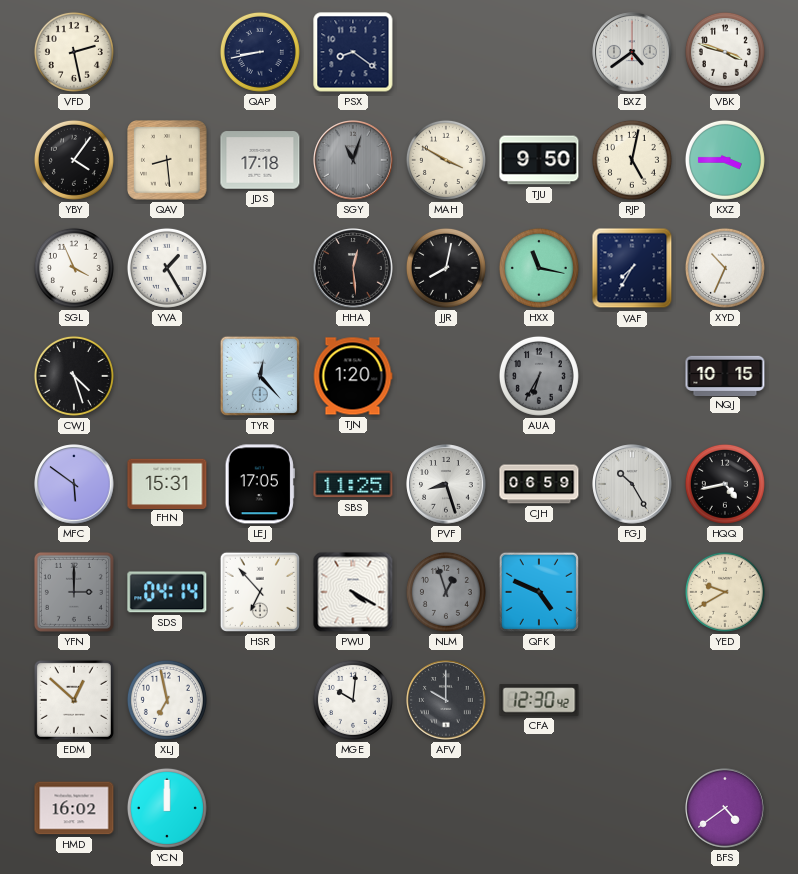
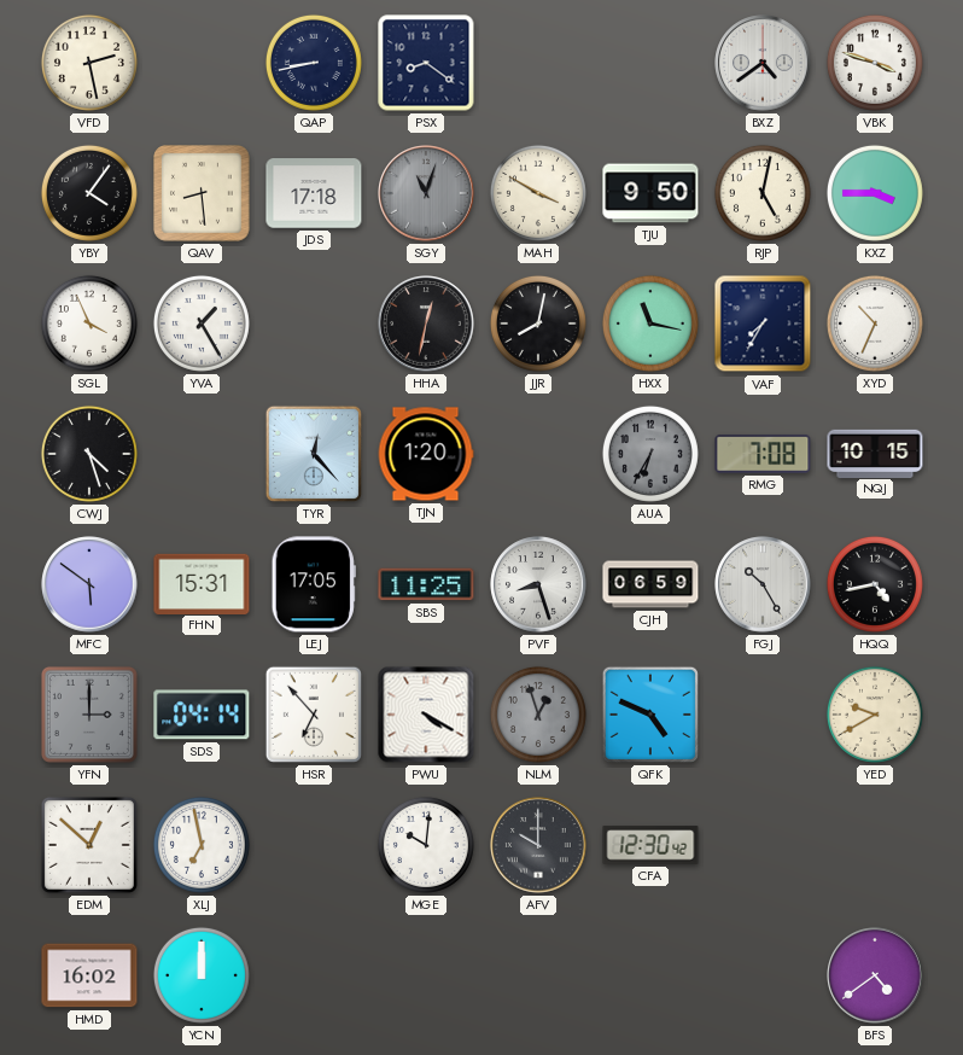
HHA: 12:29 -> 12:32
RMG: none -> 7:08
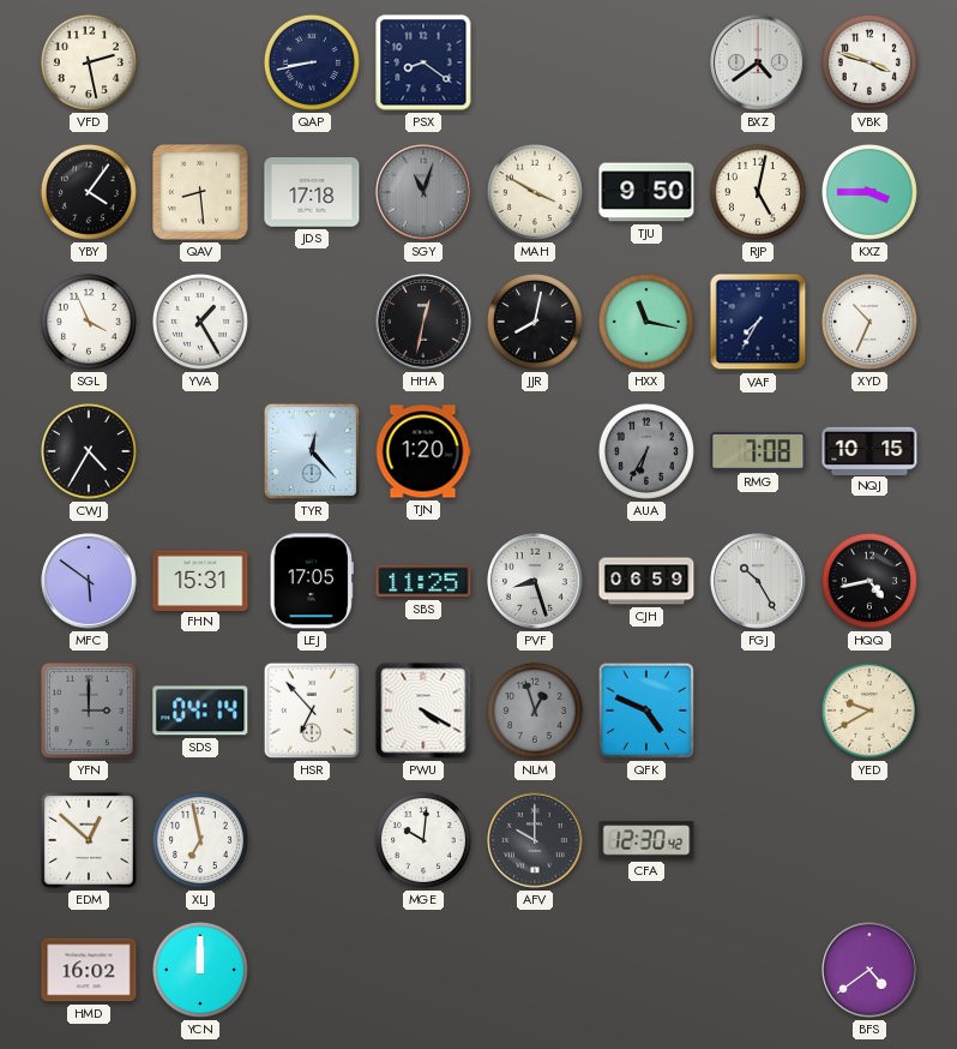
CWJ: 4:27 -> 4:35
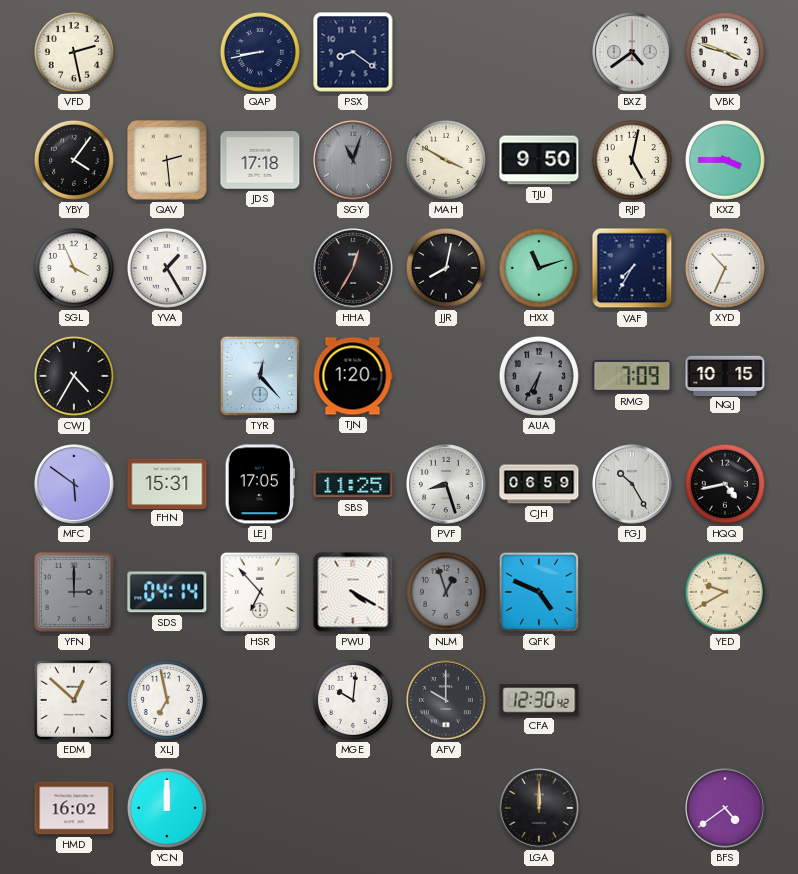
QAV: 8:29 -> 2:29
HHA: 12:32 -> 12:35
HXX: 11:17 -> 11:12
RMG: 7:08 -> 7:09
LGA: none -> 12:00
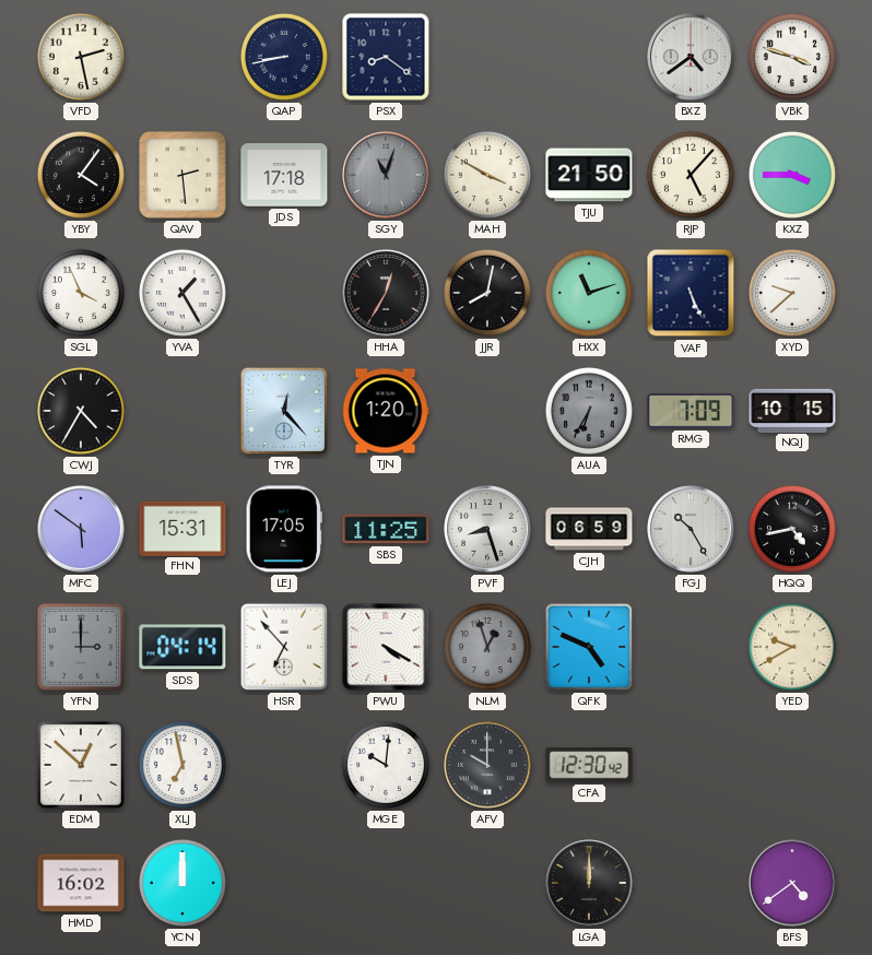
TJU: 9:50 -> 21:50
RJP: 5:02 -> 5:07
VAF: 7:35 -> 5:26
XYD: 10:34 -> 9:38
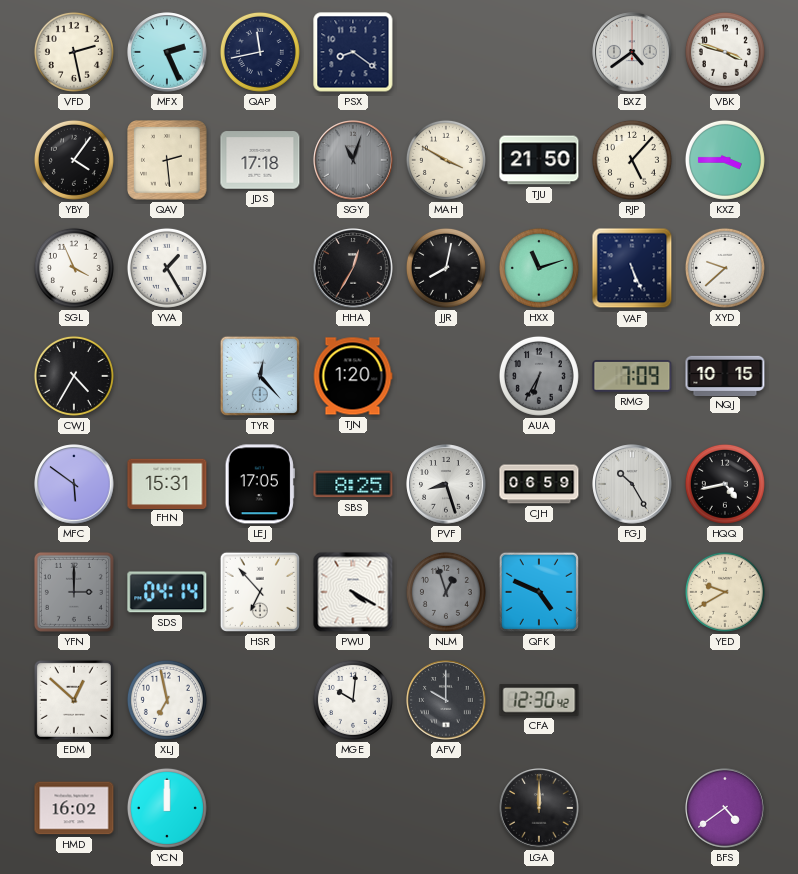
MFX: none -> 2:26
QAP: 8:43 -> 11:43
SBS: 11:25 -> 8:25
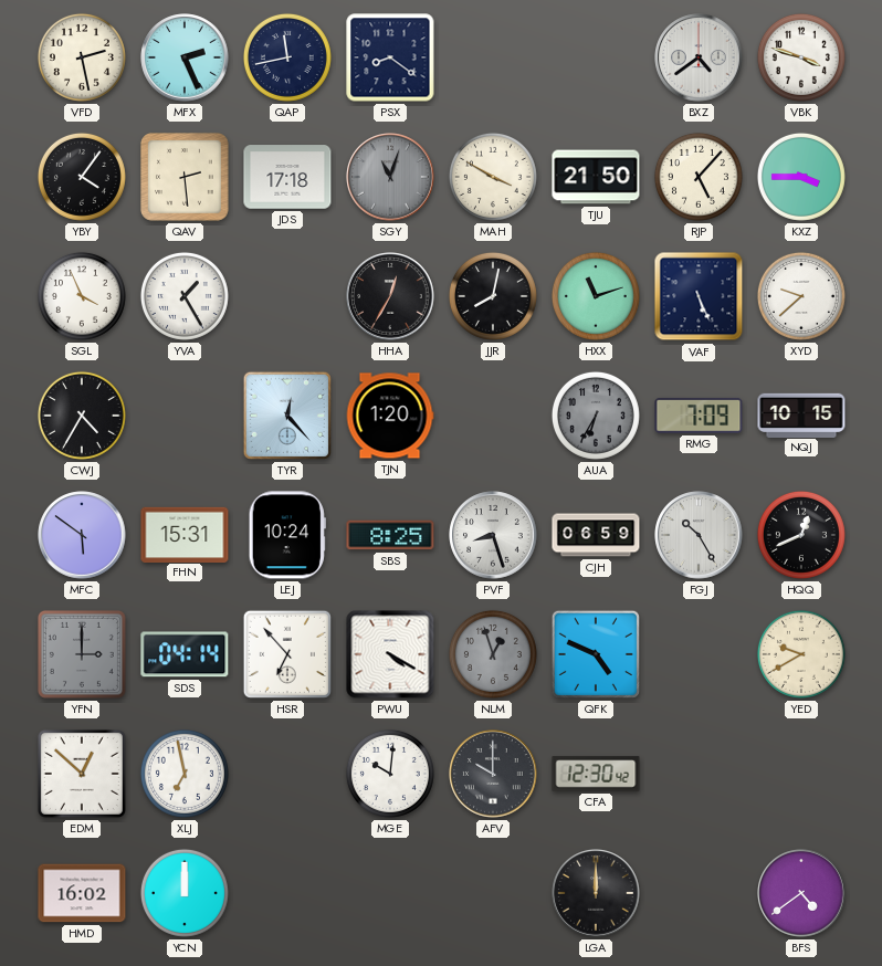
LEJ: 17:05 -> 10:24
HQQ: 4:43 -> 12:41
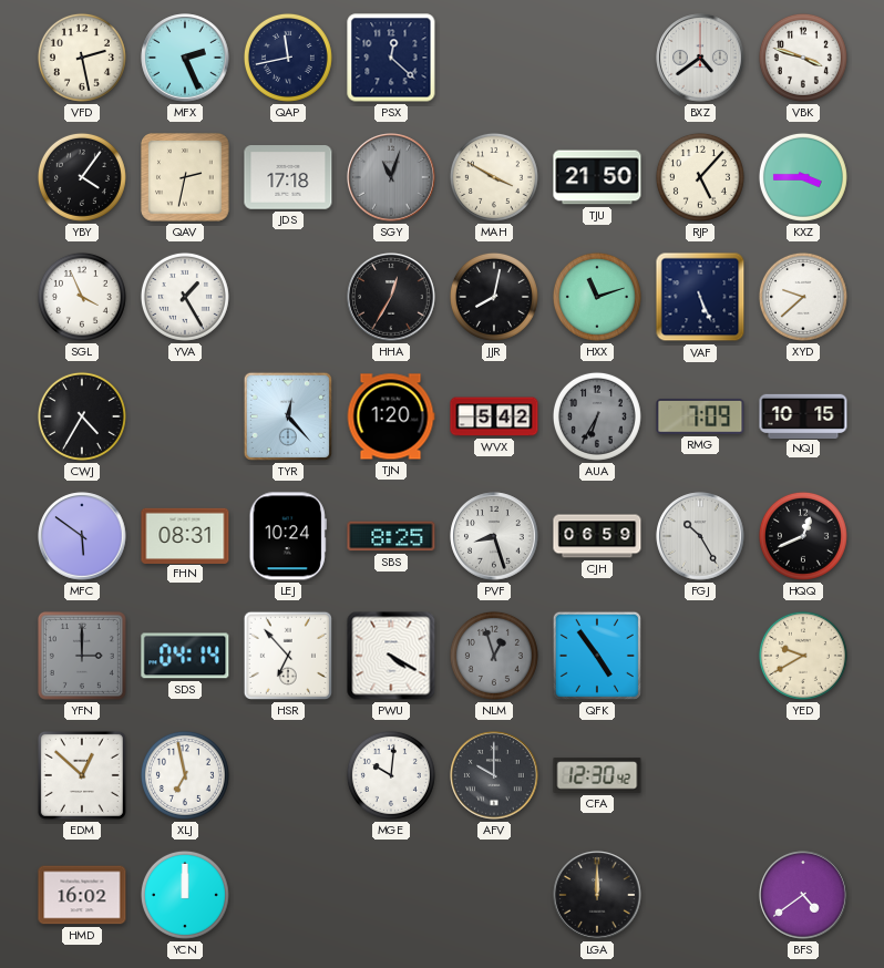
PSX: 8:21 -> 12:22
QAV: 2:29 -> 2:32
WVX: none -> 5:42
FHN: 15:31 -> 08:31
QFK: 4:49 -> 4:54
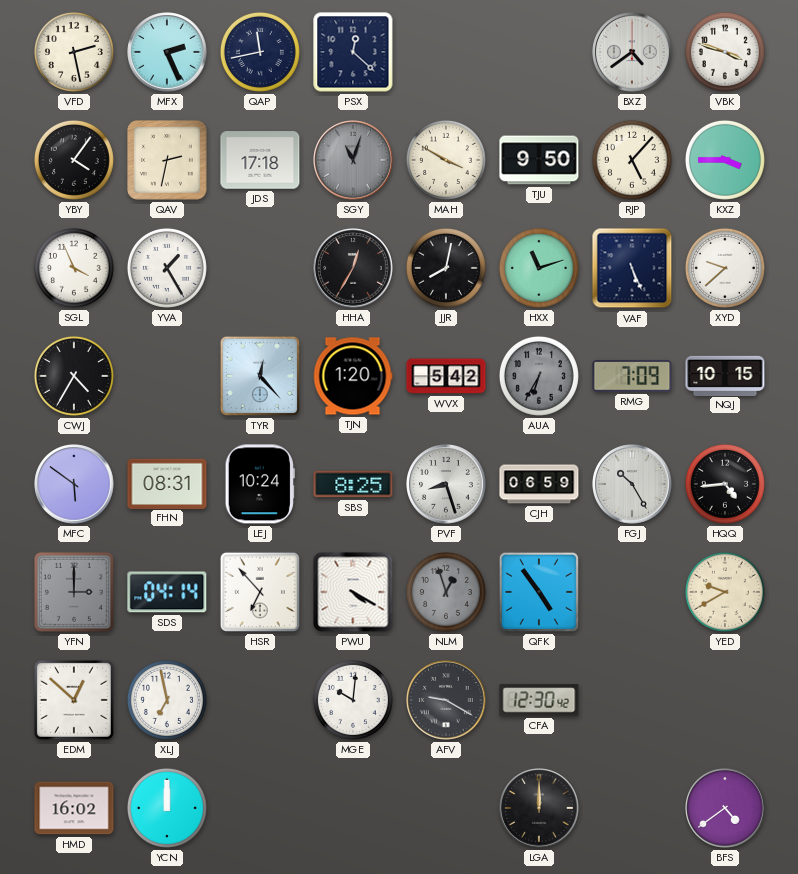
TJU: 21:50 -> 9:50
HQQ: 12:41 -> 4:44
AFV: 10:00 -> 9:20
